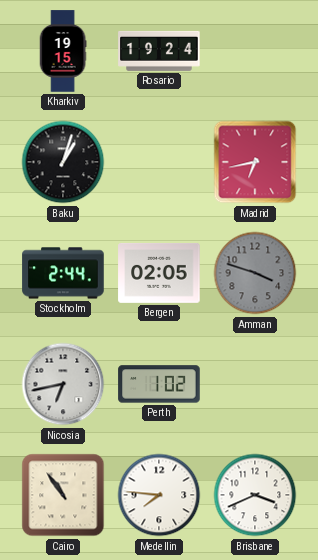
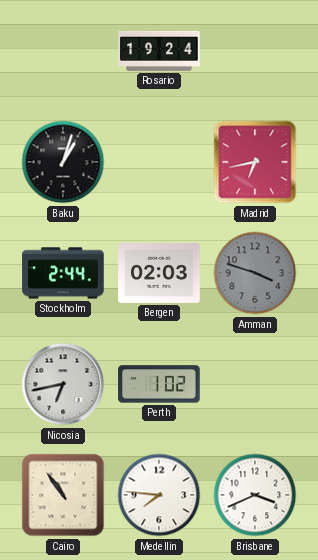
Kharkiv: 19:15 -> none
Bergen: 02:05 -> 02:03
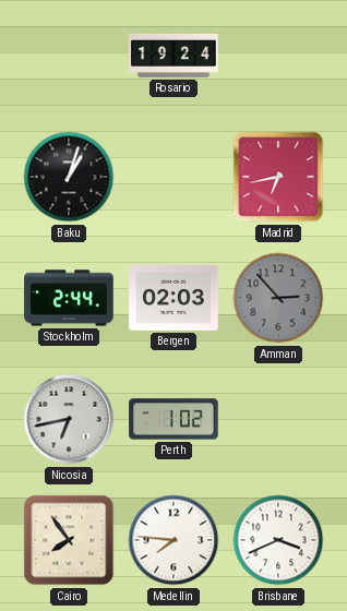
Amman: 3:48 -> 2:53
Cairo: 10:54 -> 7:54
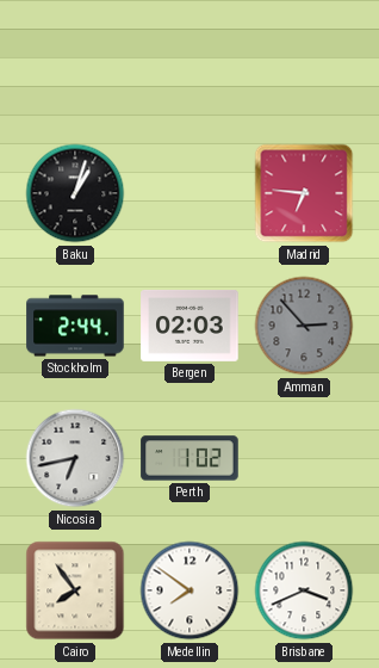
Rosario: 19:24 -> none
Madrid: 6:43 -> 6:46
Medellin: 7:46 -> 7:51
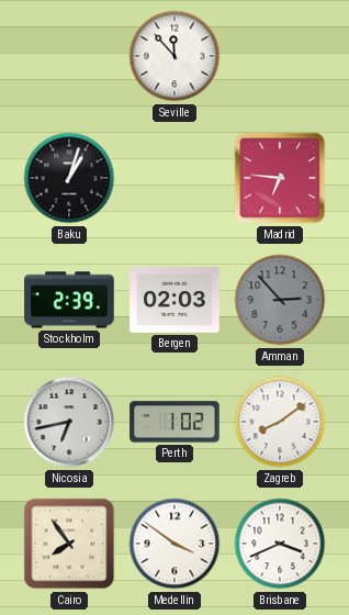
Seville: none -> 11:53
Stockholm: 2:44 -> 2:39
Zagreb: none -> 8:09
Medellin: 7:51 -> 3:51
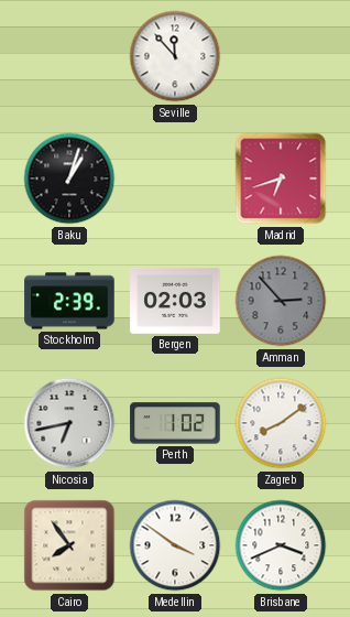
Madrid: 6:46 -> 6:42
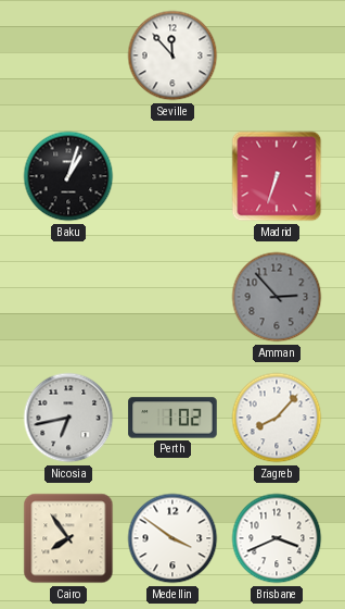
Madrid: 6:42 -> 6:33
Stockholm: 2:39 -> none
Bergen: 02:03 -> none
Zagreb: 8:09 -> 8:07
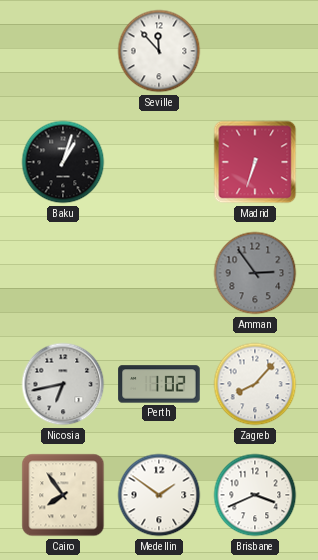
Amman: 2:53 -> 2:54
Medellin: 3:51 -> 1:51
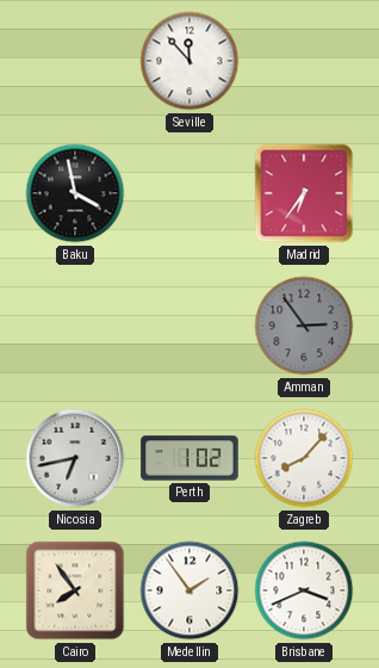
Baku: 1:03 -> 3:58
Madrid: 6:33 -> 6:36
Medellin: 1:51 -> 1:54
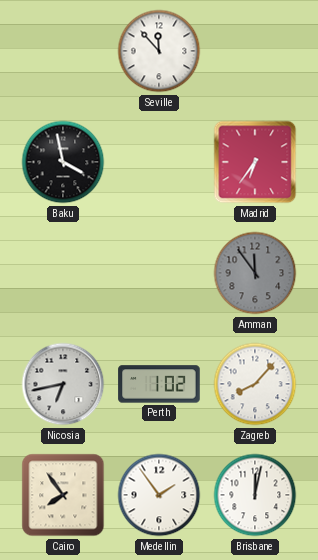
Amman: 2:54 -> 11:54
Brisbane: 3:41 -> 12:02
